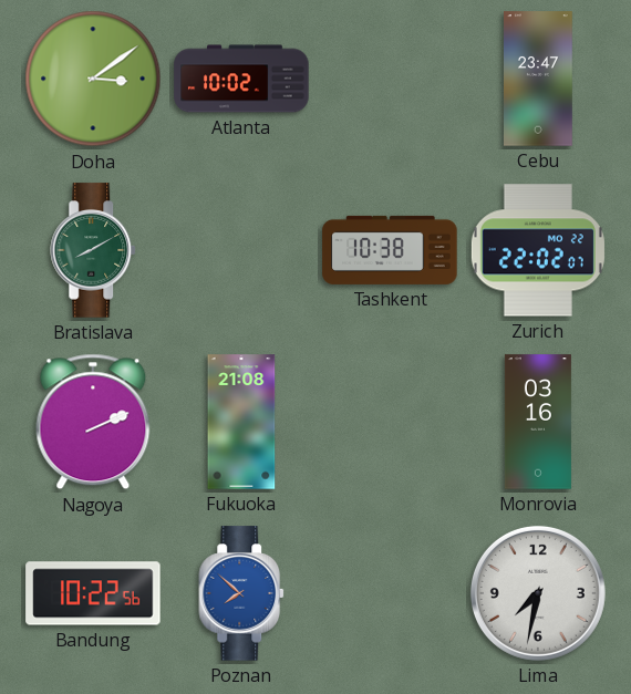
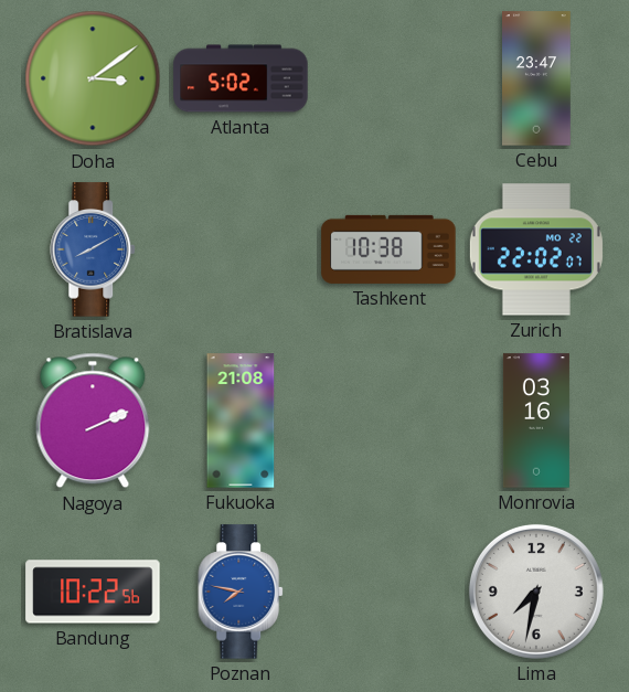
Atlanta: 10:02 -> 5:02
Bratislava dial: green -> blue
Poznan: 7:52 -> 7:47
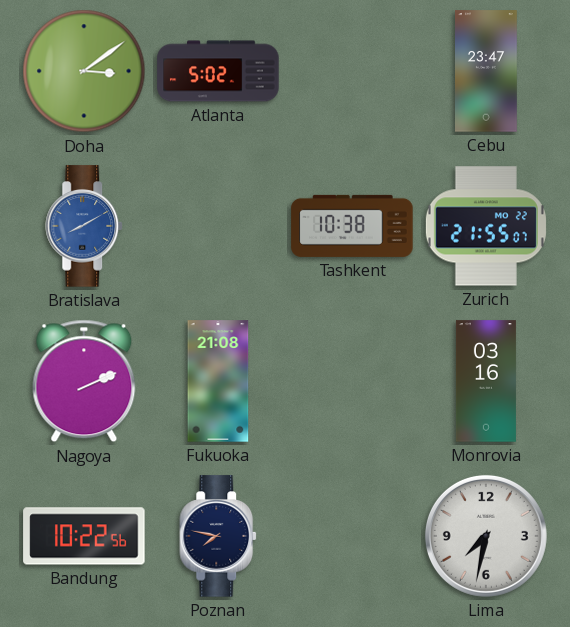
Zurich: 22:02 -> 21:55
Poznan dial: blue -> navy
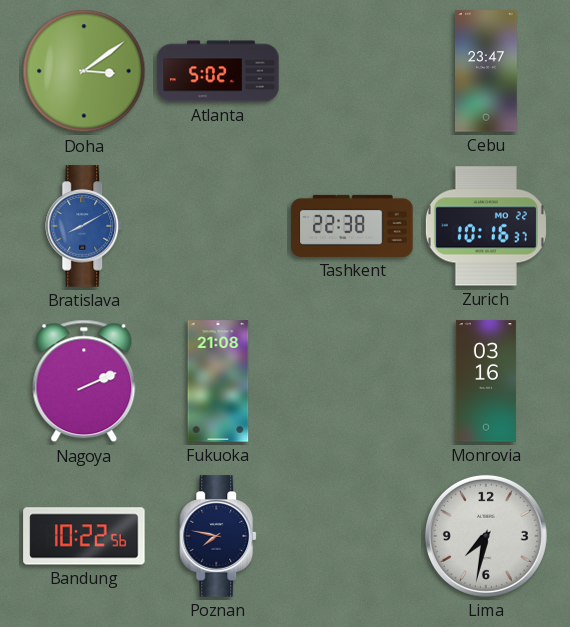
Tashkent: 10:38 -> 22:38
Zurich: 21:55 -> 10:16
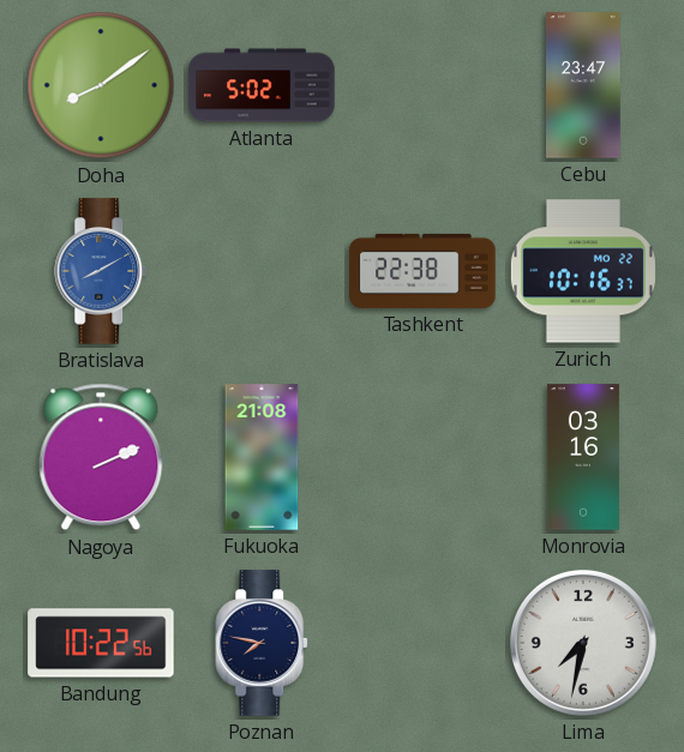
Doha: 3:09 -> 8:09
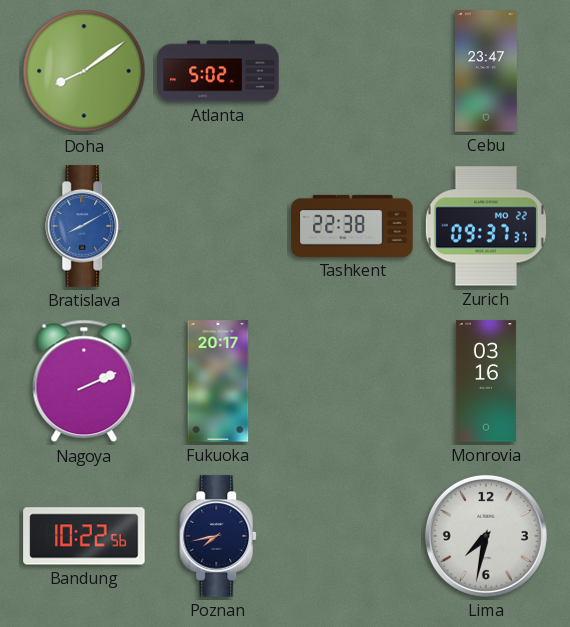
Zurich: 10:16 -> 09:37
Fukuoka: 21:08 -> 20:17
Poznan: 7:47 -> 7:43
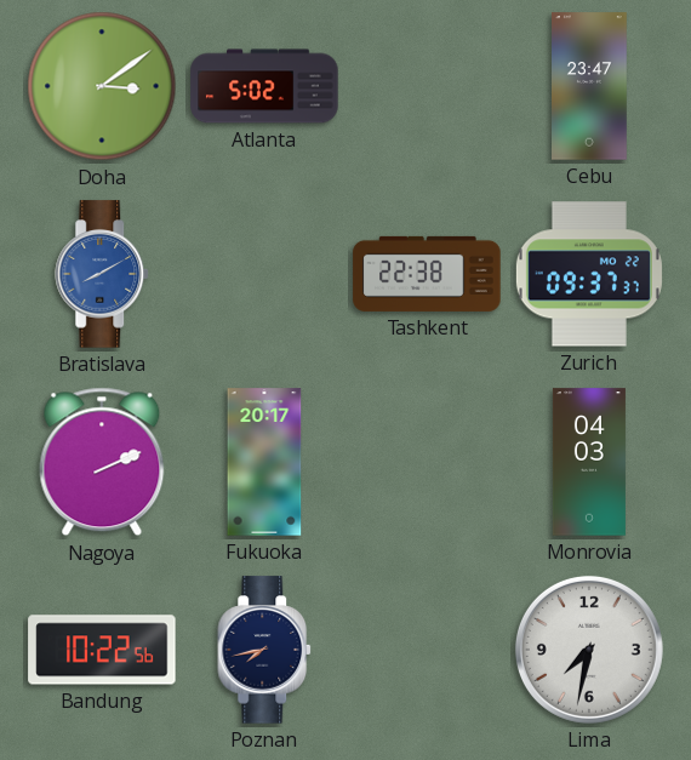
Doha: 8:09 -> 3:09
Monrovia: 03:16 -> 04:03
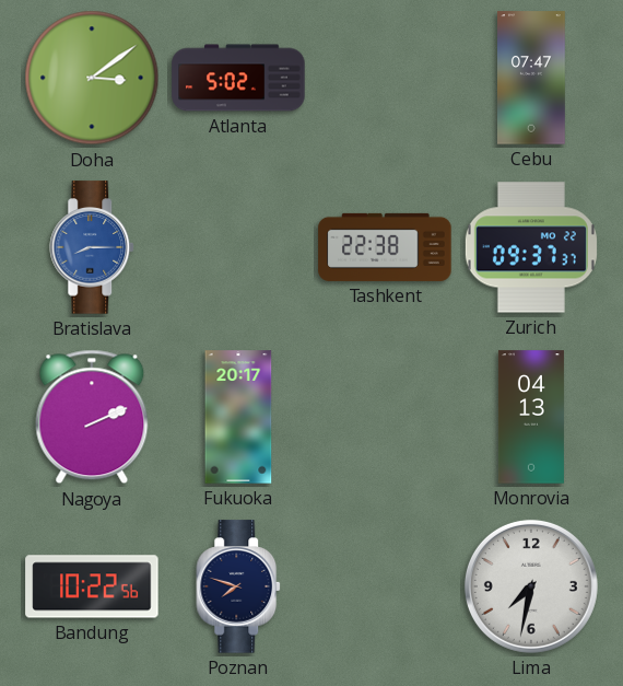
Cebu: 23:47 -> 07:47
Bratislava: 8:10 -> 8:15
Monrovia: 04:03 -> 04:13
Poznan: 7:43 -> 7:48
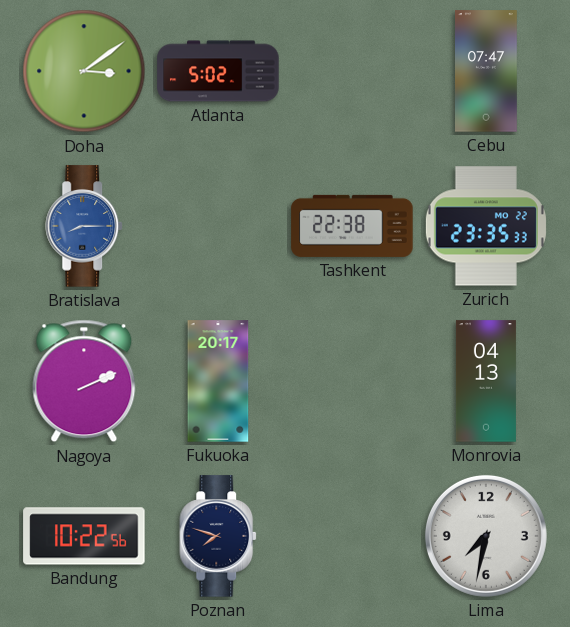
Zurich: 09:37 -> 23:35
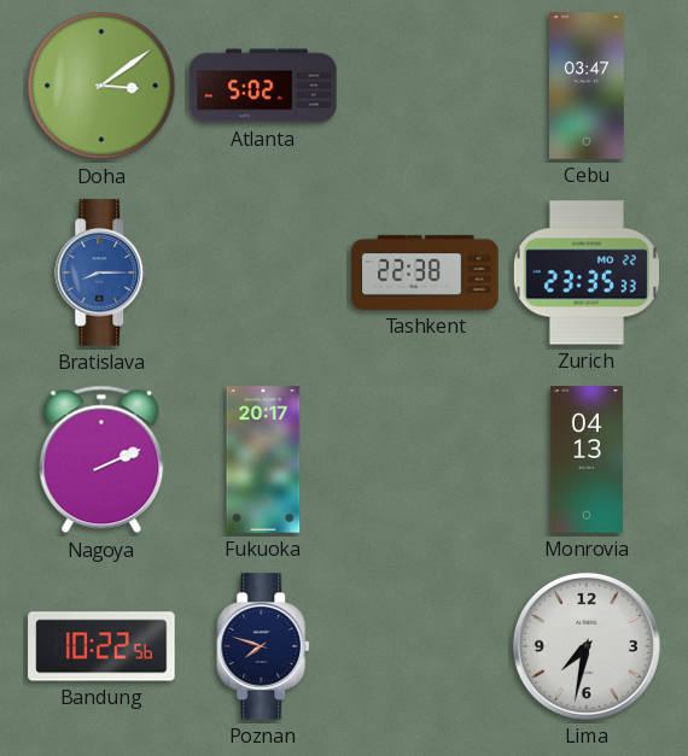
Cebu: 07:47 -> 03:47
